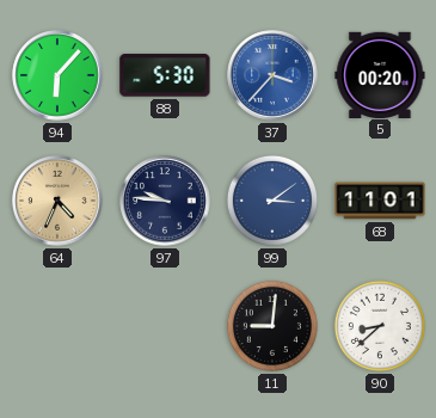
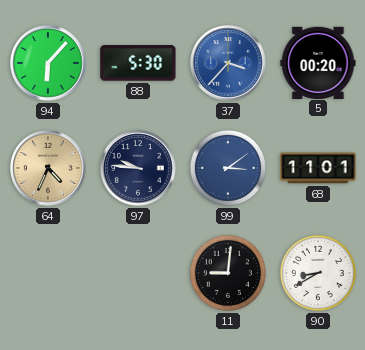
90: 8:38 -> 8:40
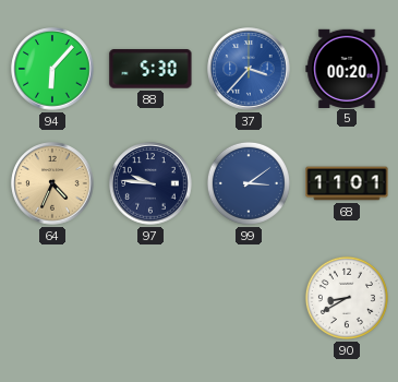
11: 9:01 -> none
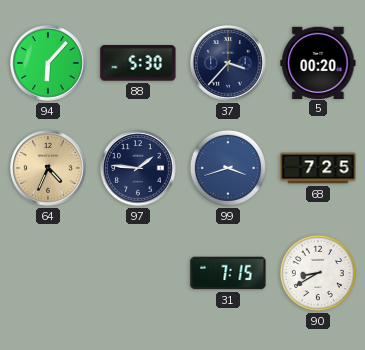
37 dial: blue -> navy
97: 9:46 -> 1:46
99: 3:09 -> 3:42
68: 11:01 -> 7:25
31: none -> 7:15
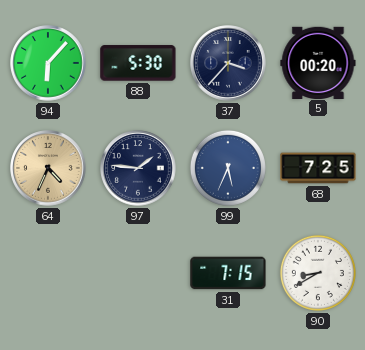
99: 3:42 -> 5:34
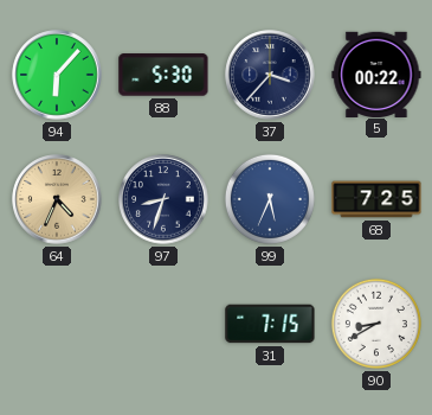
5: 00:20 -> 00:22
97: 1:46 -> 8:33
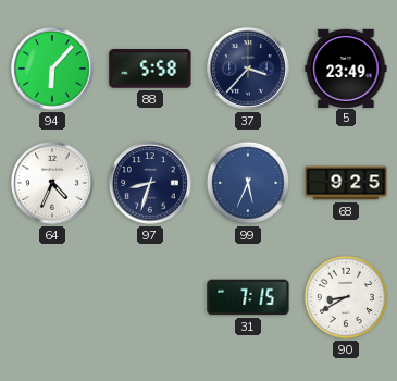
88: 5:30 -> 5:58
5: 00:22 -> 23:49
64 dial: champagne -> white
68: 7:25 -> 9:25
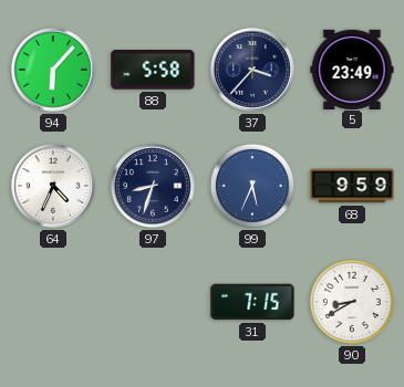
68: 9:25 -> 9:59
